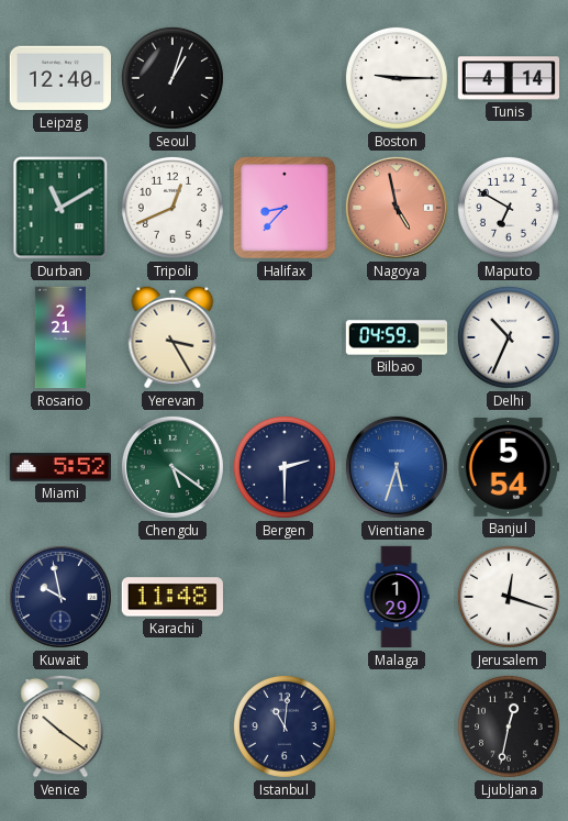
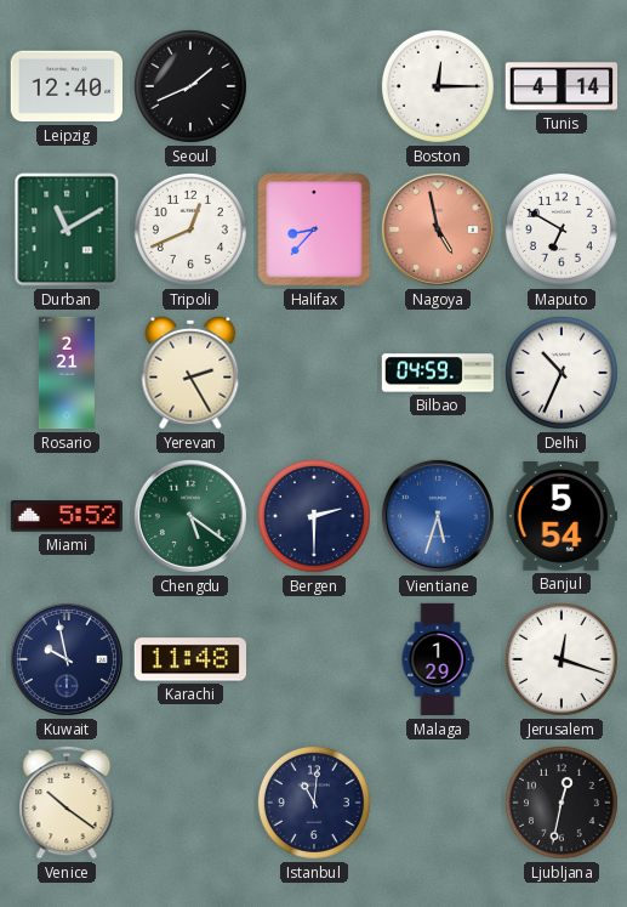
Seoul: 1:03 -> 1:41
Boston: 9:15 -> 12:15
Yerevan: 3:25 -> 2:25
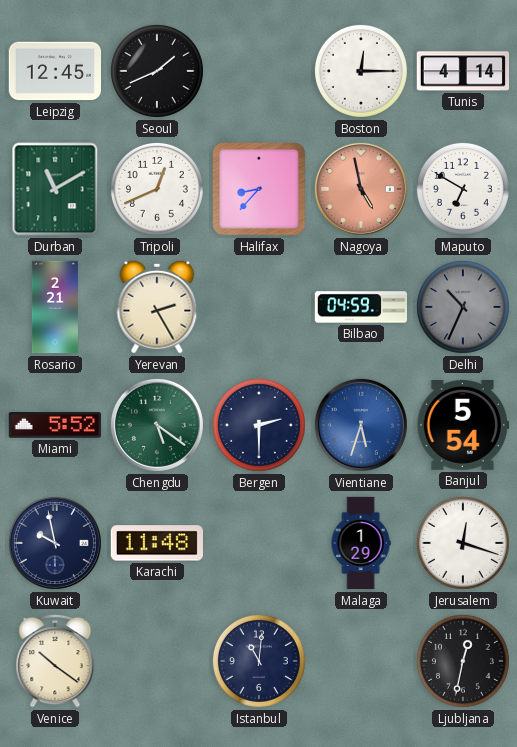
Leipzig: 12:40 -> 12:45
Delhi dial: white -> grey
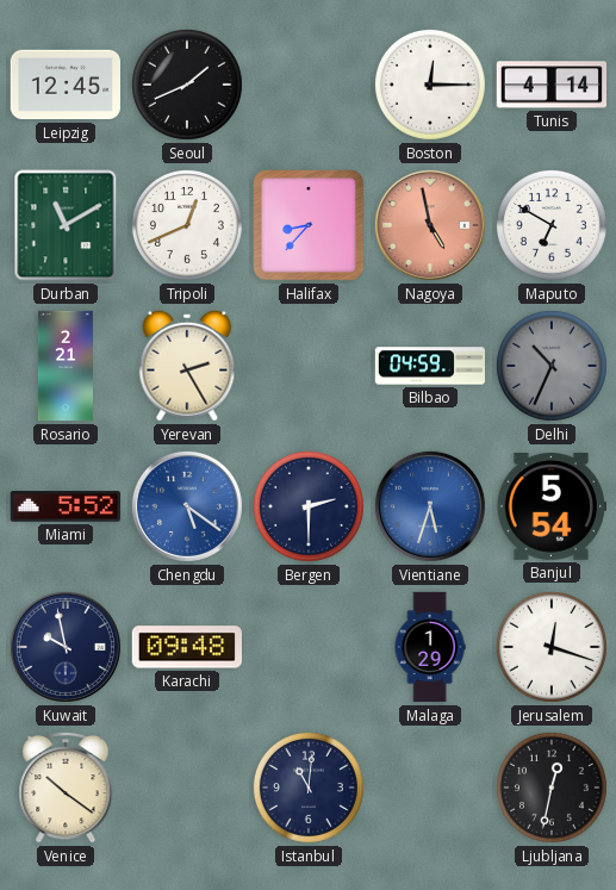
Chengdu dial: green -> blue
Karachi: 11:48 -> 09:48
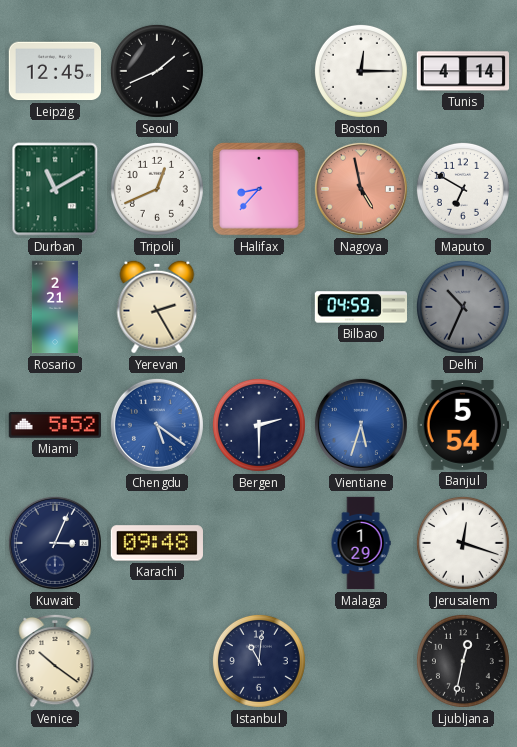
Kuwait: 9:58 -> 3:04
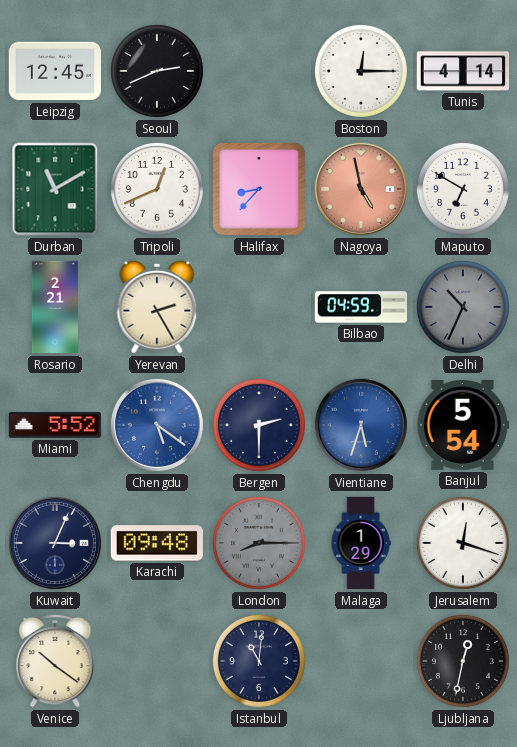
Seoul: 1:41 -> 2:41
London: none -> 8:15
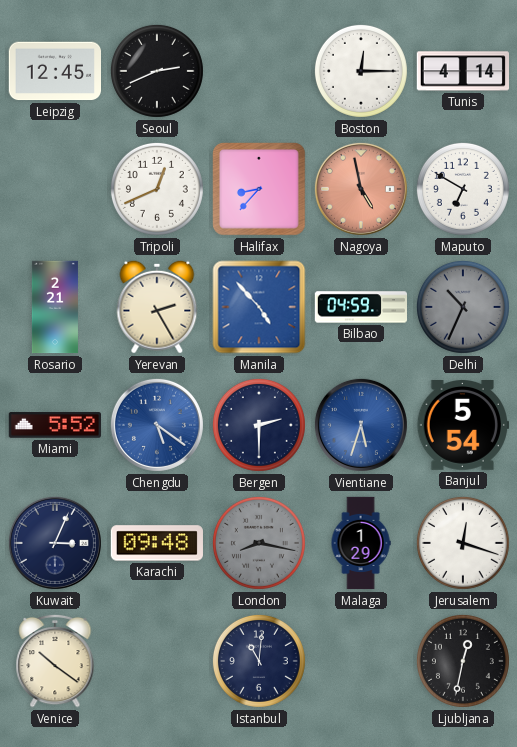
Durban: 11:10 -> none
Manila: none -> 4:53
London: 8:15 -> 8:17
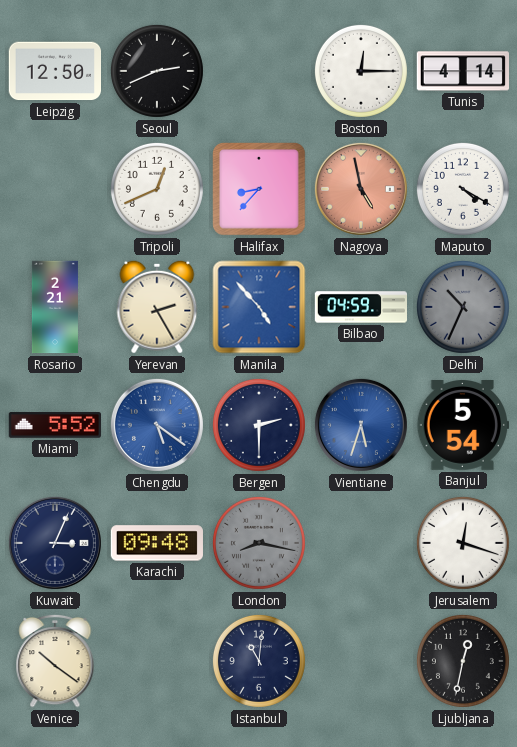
Leipzig: 12:45 -> 12:50
Maputo: 6:50 -> 4:20
Malaga: 1:29 -> none
